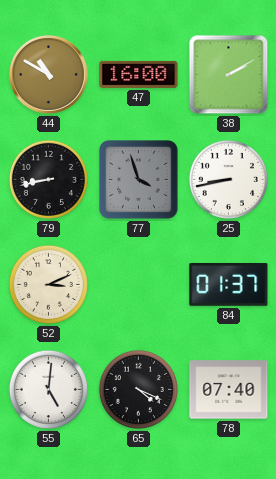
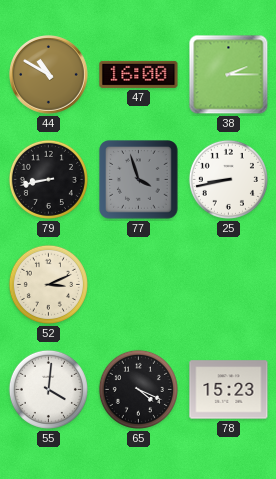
38: 2:10 -> 2:15
84: 01:37 -> none
55: 5:01 -> 4:01
78: 07:40 -> 15:23
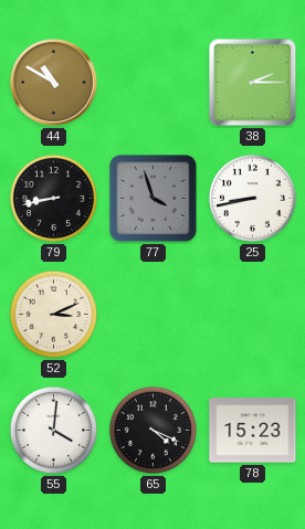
47: 16:00 -> none
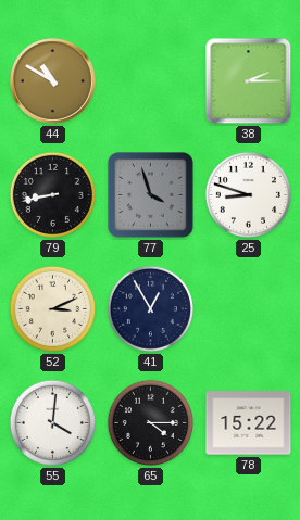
25: 8:43 -> 8:48
41: none -> 12:55
65: 4:19 -> 4:15
78: 15:23 -> 15:22
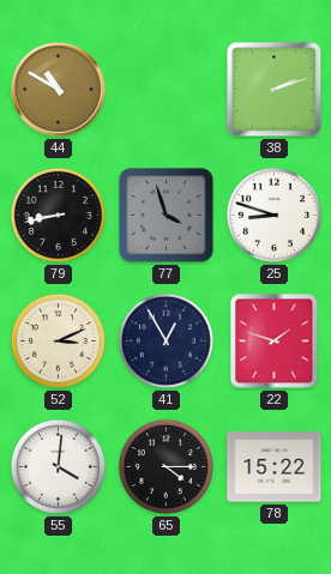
38: 2:15 -> 2:12
22: none -> 1:48
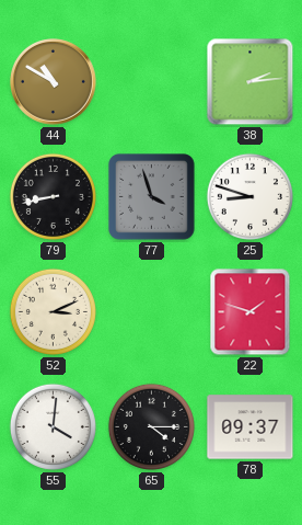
38: 2:12 -> 2:14
41: 12:55 -> none
78: 15:22 -> 09:37
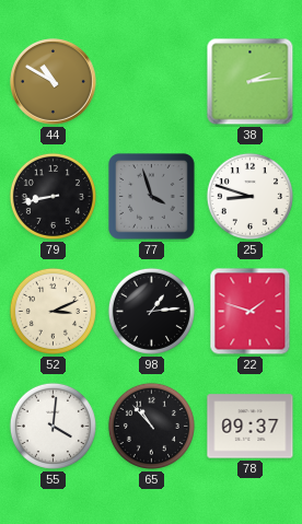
98: none -> 1:14
65: 4:15 -> 10:53
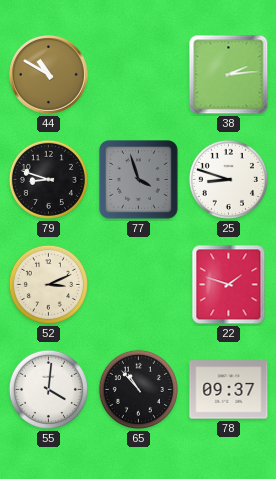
79: 8:43 -> 8:48
98: 1:14 -> none
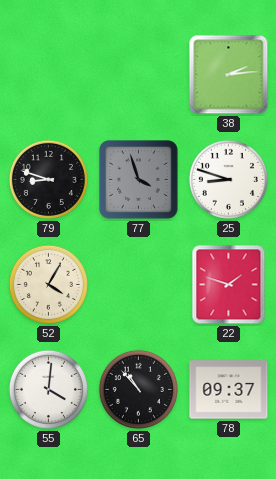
44: 10:50 -> none
52: 3:11 -> 4:05
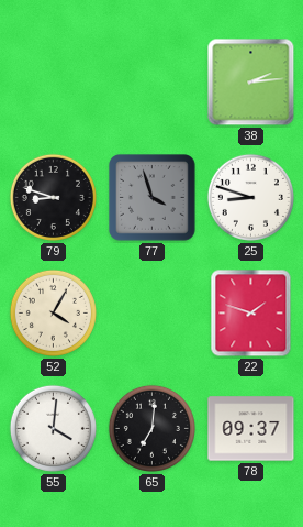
65: 10:53 -> 7:01
